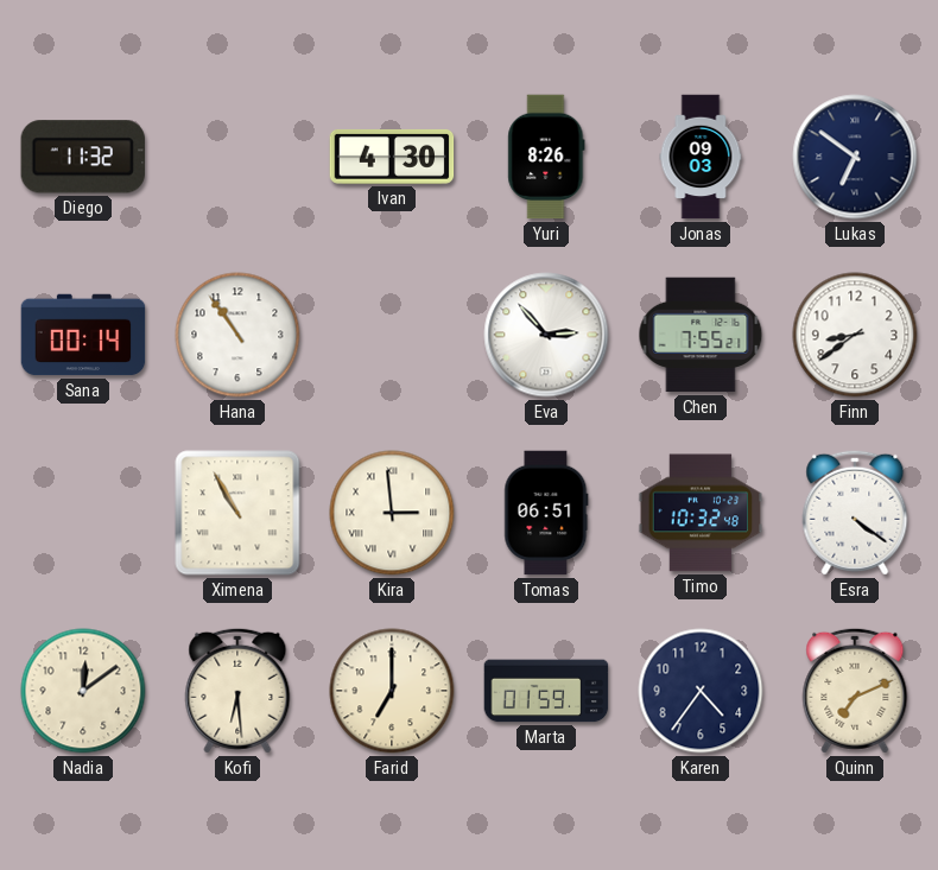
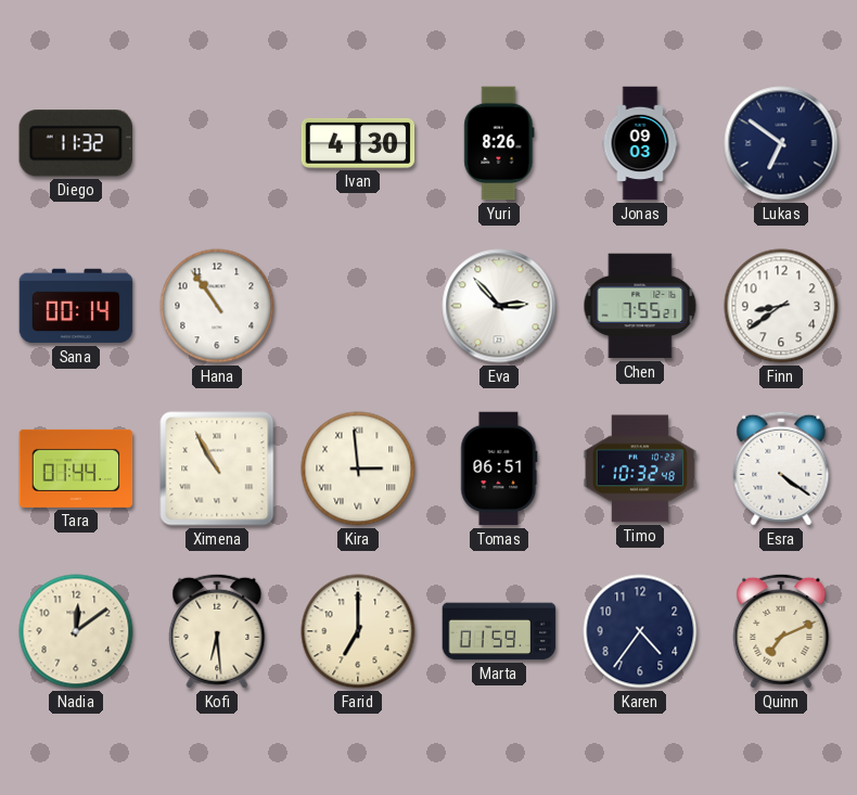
Tara: none -> 01:44
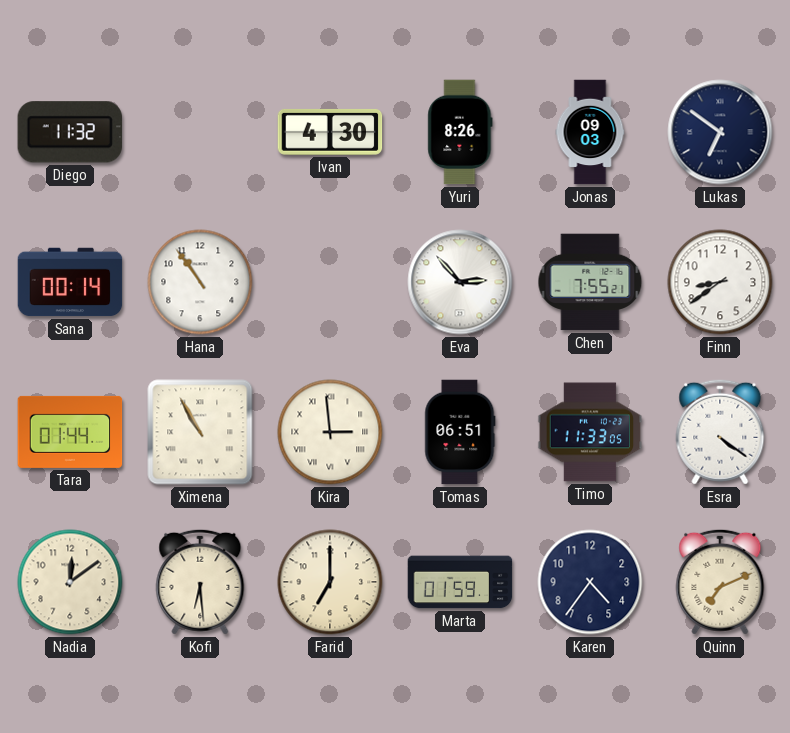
Timo: 10:32 -> 11:33
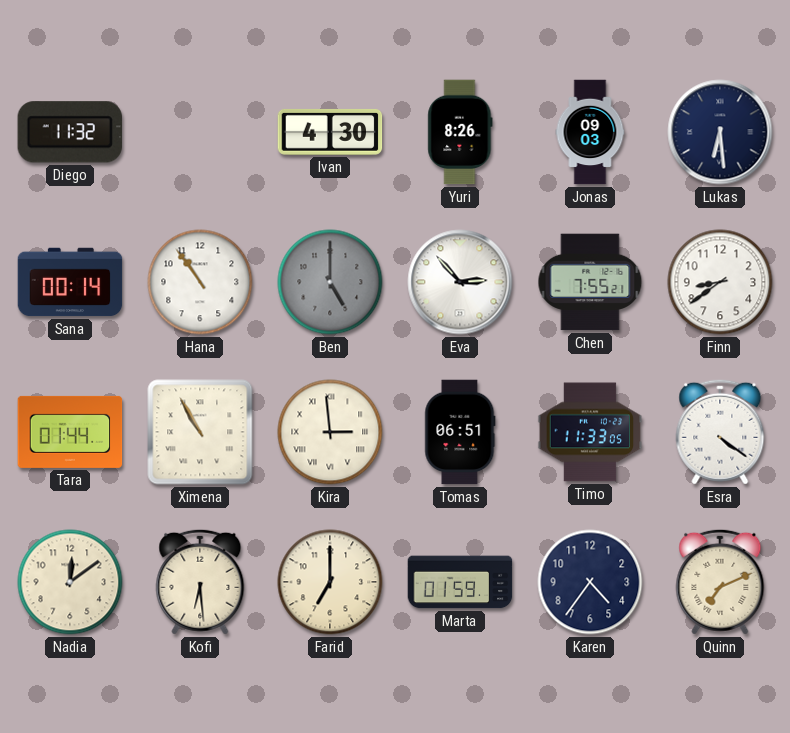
Lukas: 6:51 -> 6:29
Ben: none -> 5:00
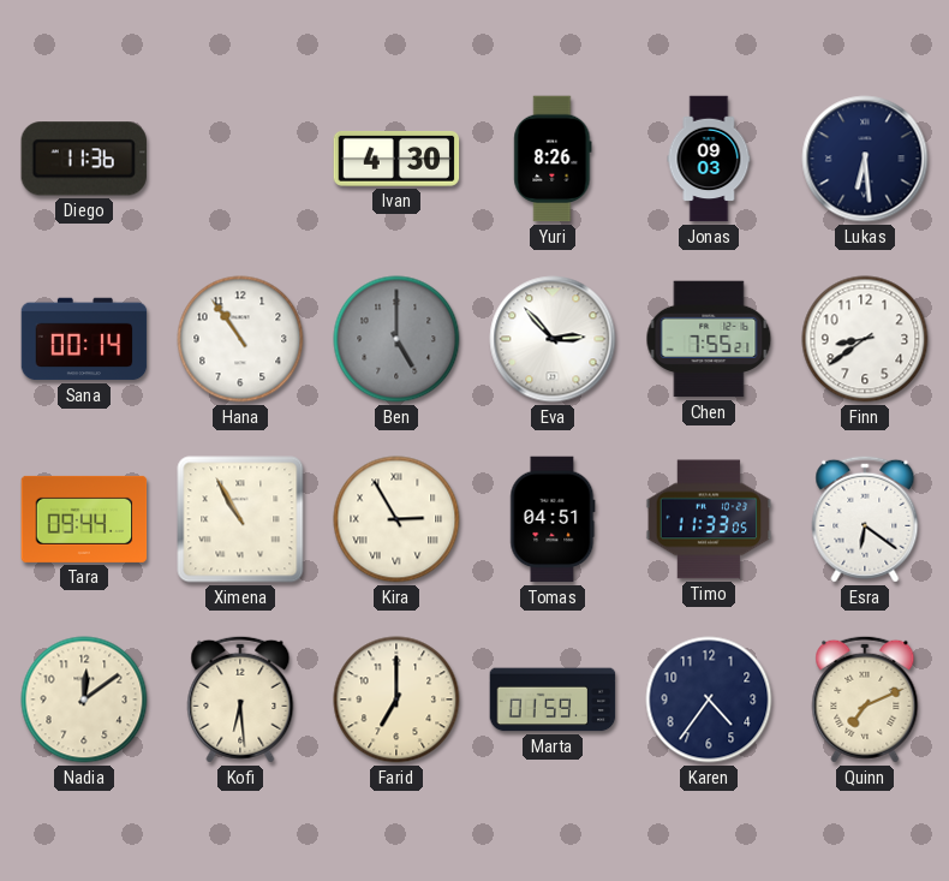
Diego: 11:32 -> 11:36
Tara: 01:44 -> 09:44
Kira: 2:59 -> 2:55
Tomas: 06:51 -> 04:51
Esra: 4:21 -> 6:21
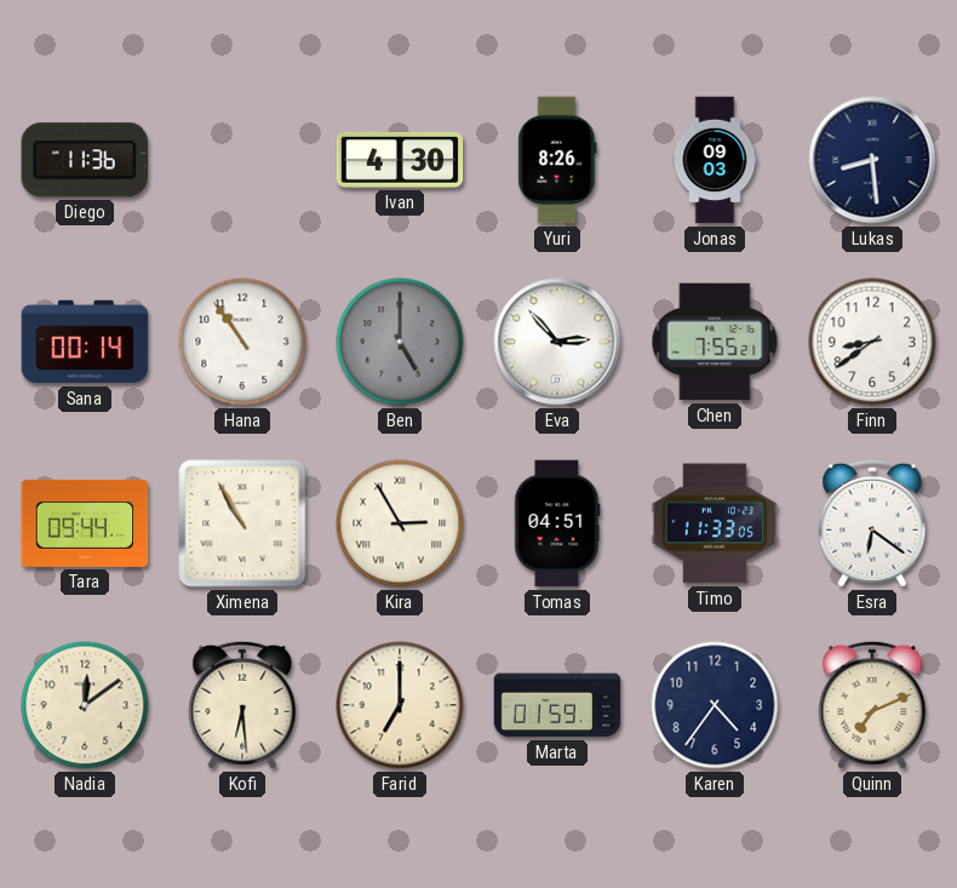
Lukas: 6:29 -> 8:29
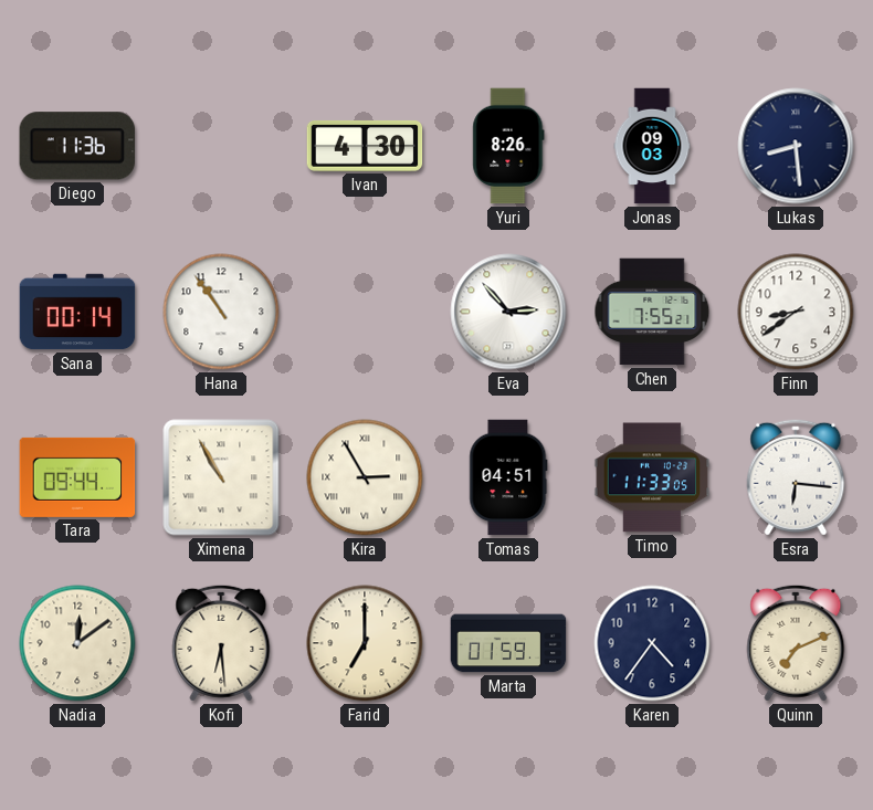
Ben: 5:00 -> none
Esra: 6:21 -> 6:16
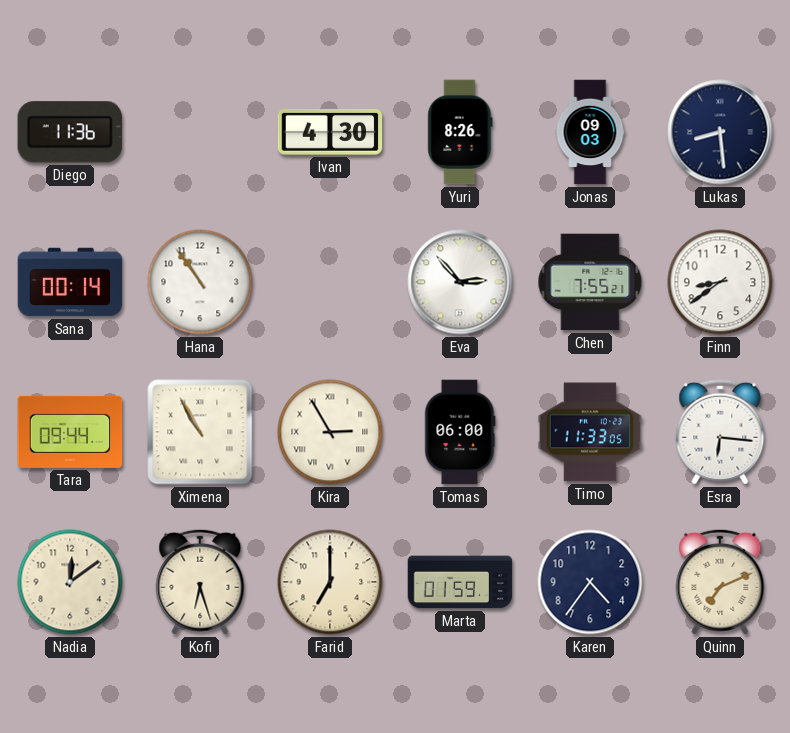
Tomas: 04:51 -> 06:00
Kofi: 6:29 -> 6:27
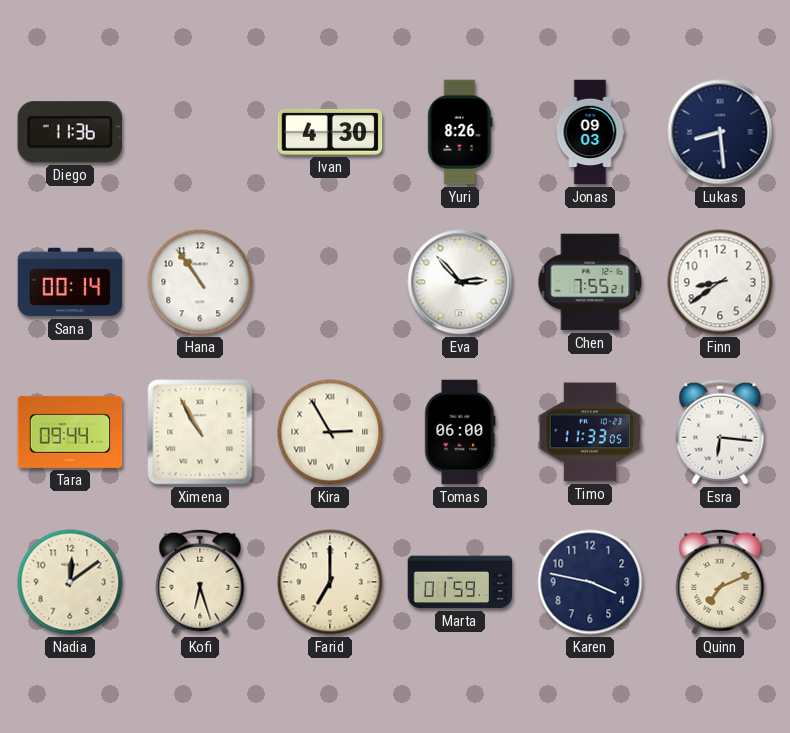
Karen: 4:36 -> 3:47
